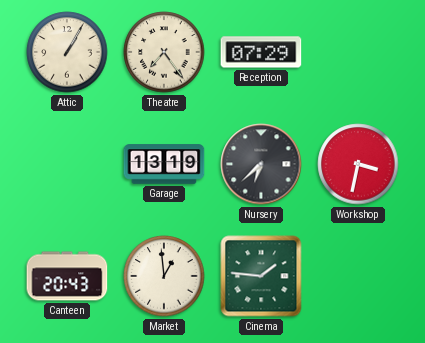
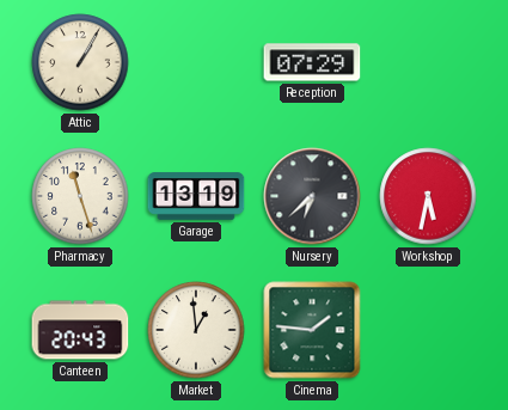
Theatre: 7:24 -> none
Pharmacy: none -> 11:27
Workshop: 3:32 -> 5:32
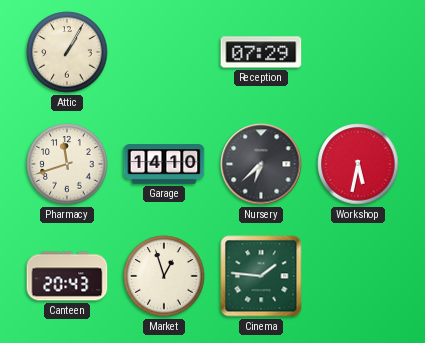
Pharmacy: 11:27 -> 11:42
Garage: 13:19 -> 14:10
Market: 12:59 -> 12:57
